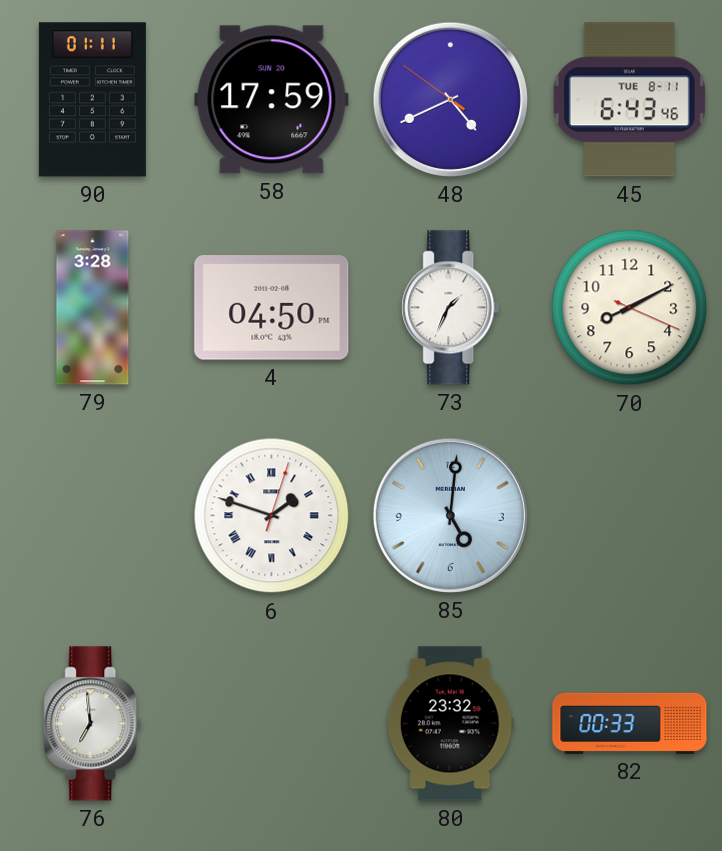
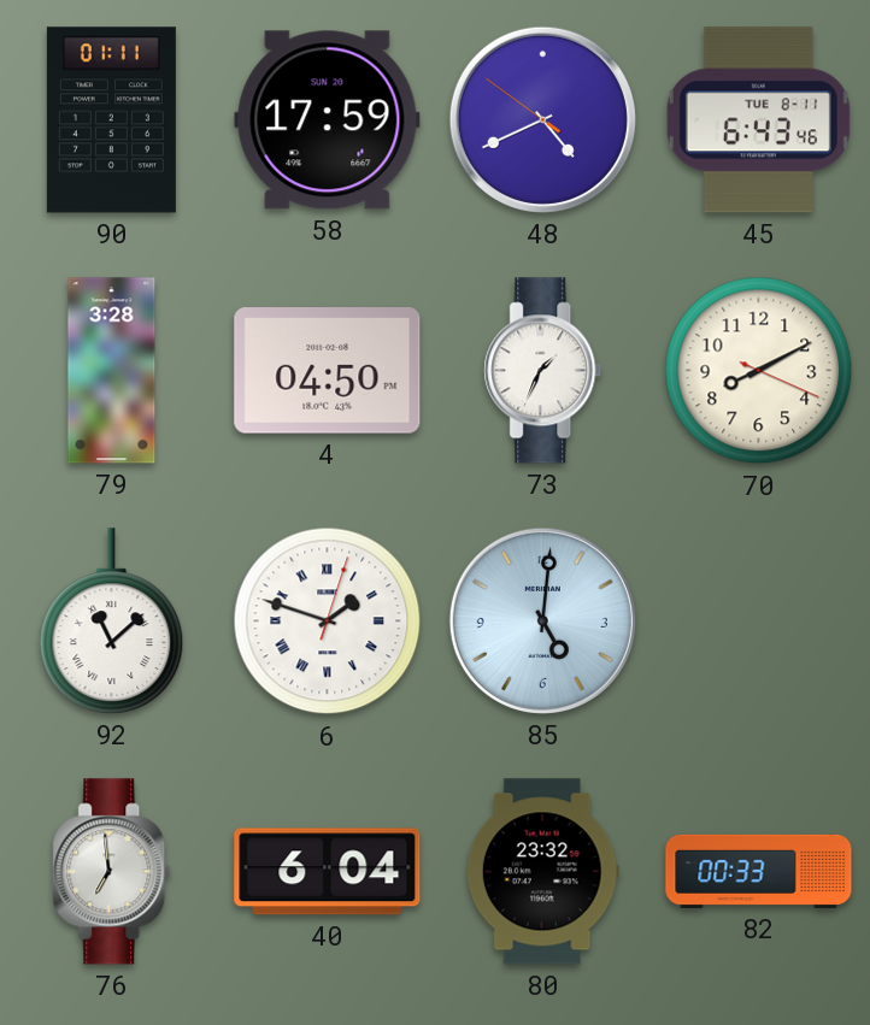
92: none -> 11:08
40: none -> 6:04
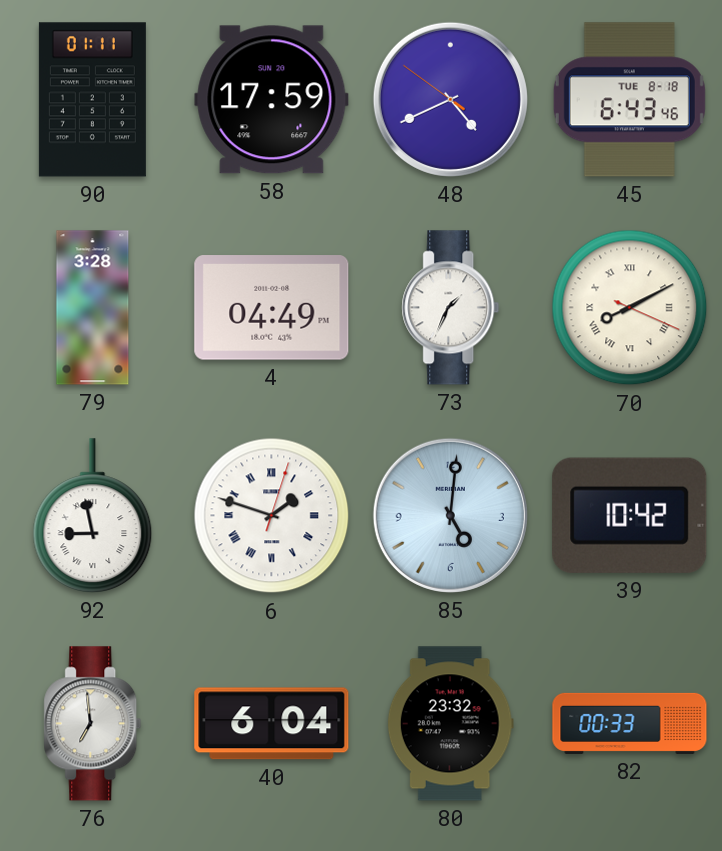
45 date: TUE 8-11 -> TUE 8-18
4: 04:50 -> 04:49
70 numerals: Arabic -> Roman
92: 11:08 -> 8:58
39: none -> 10:42
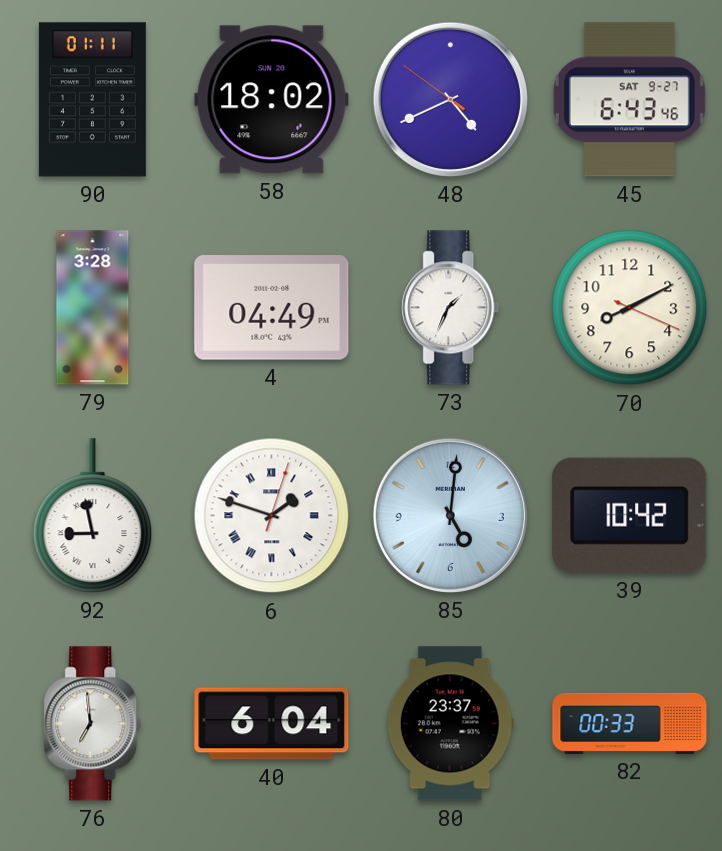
58: 17:59 -> 18:02
45 date: TUE 8-18 -> SAT 9-27
70 numerals: Roman -> Arabic
80: 23:32 -> 23:37
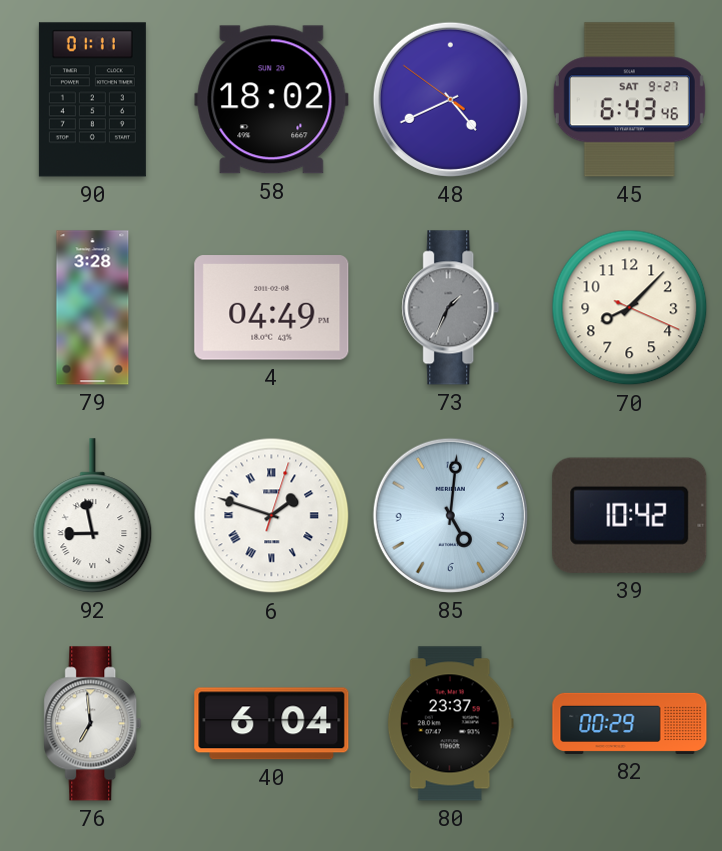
73 dial: white -> grey
70: 8:10 -> 8:07
82: 00:33 -> 00:29
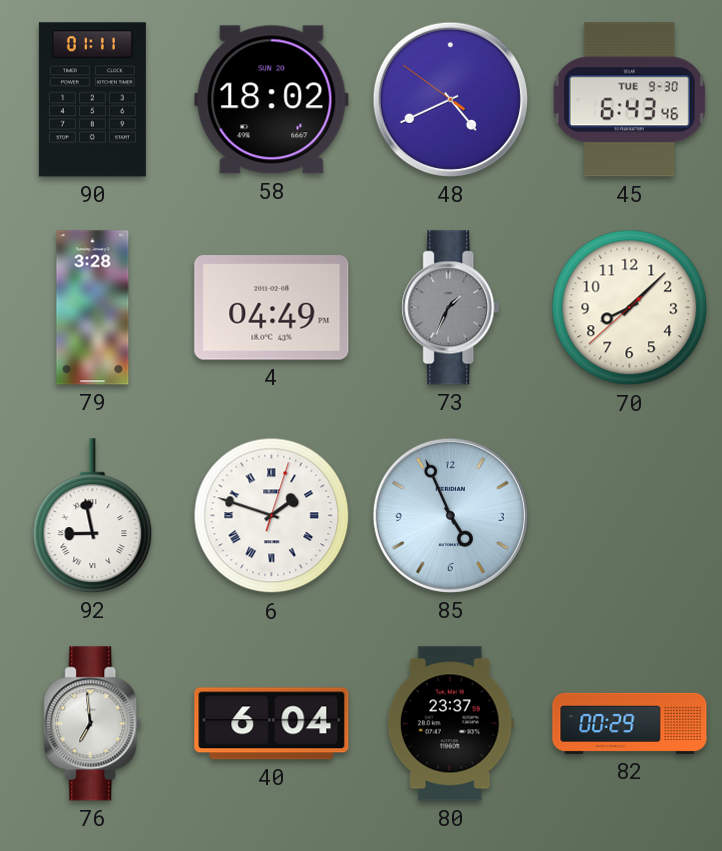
45 date: SAT 9-27 -> TUE 9-30
70: 8:07:19 -> 8:07:38
85: 5:01 -> 4:56
39: 10:42 -> none
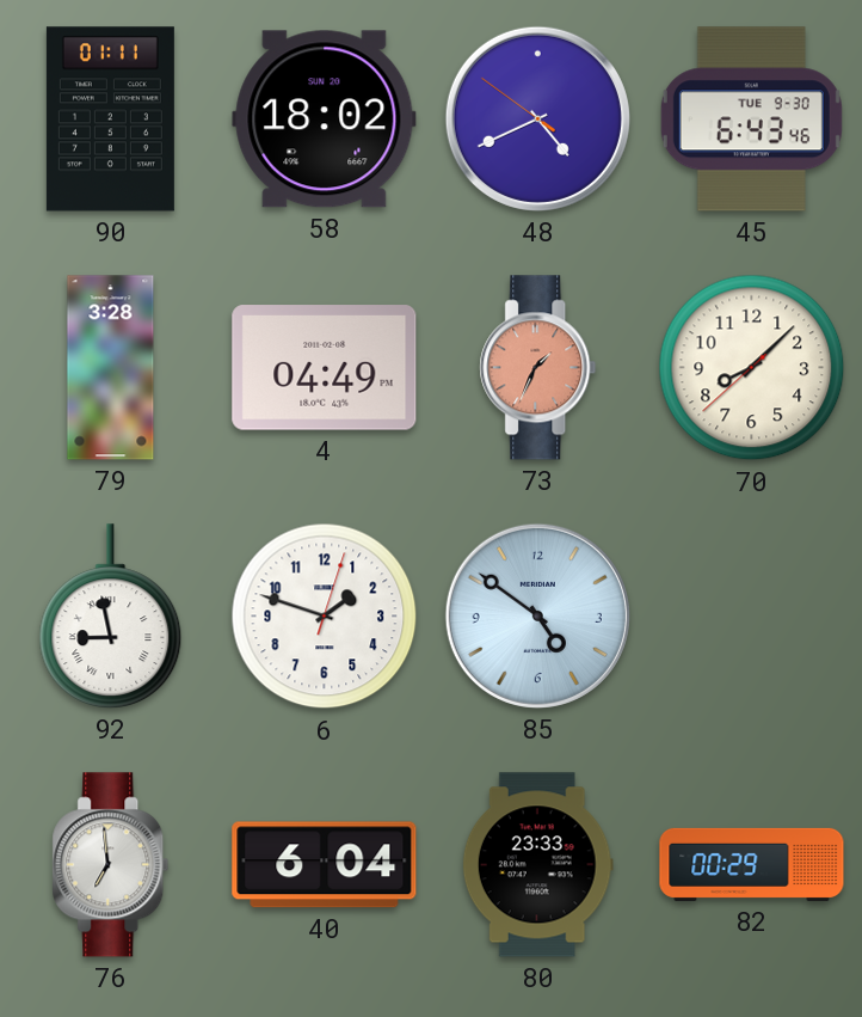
73 dial: grey -> salmon
6 numerals: Roman -> Arabic
85: 4:56 -> 4:51
80: 23:37 -> 23:33
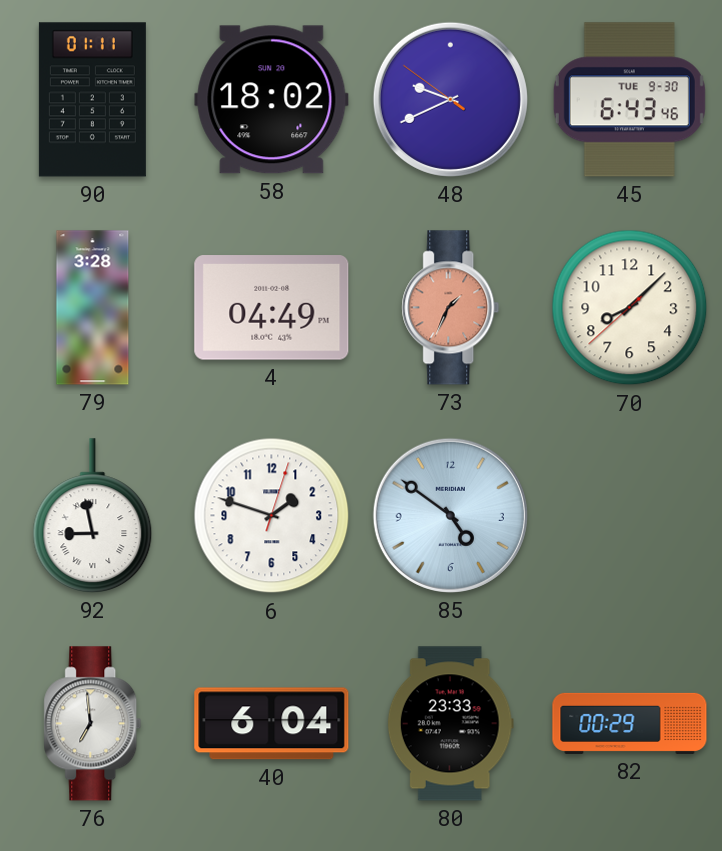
48: 4:40 -> 9:40
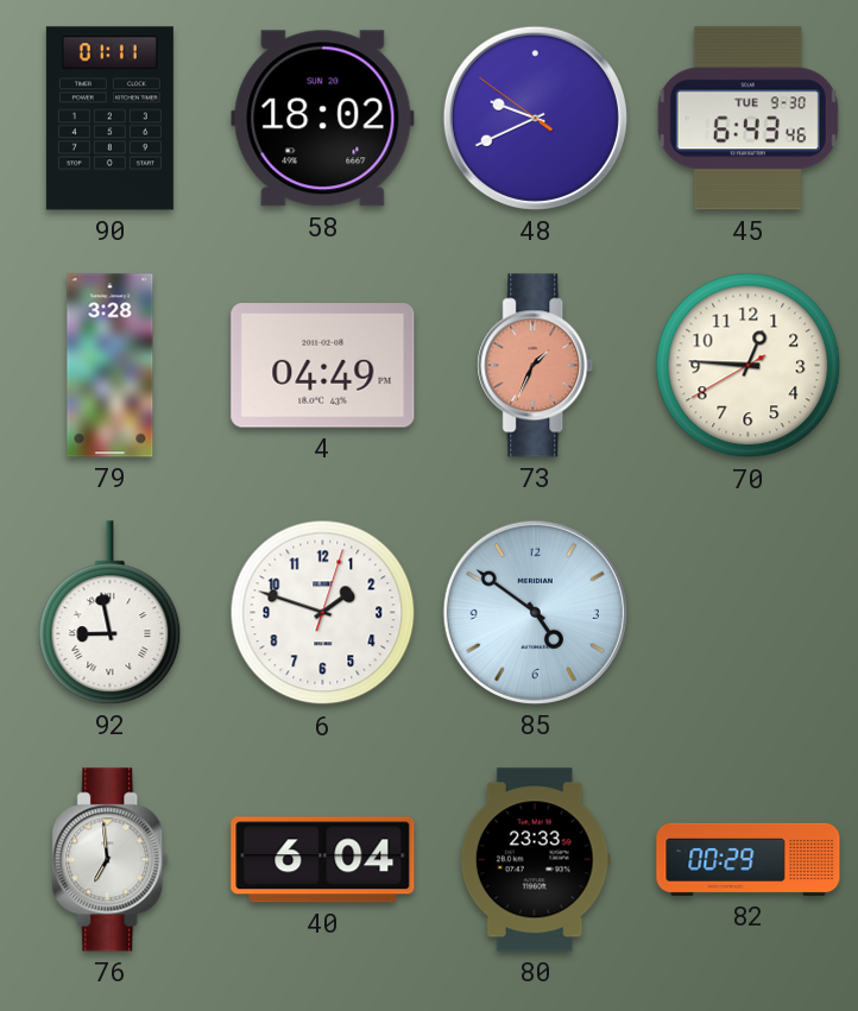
70: 8:07 -> 12:45
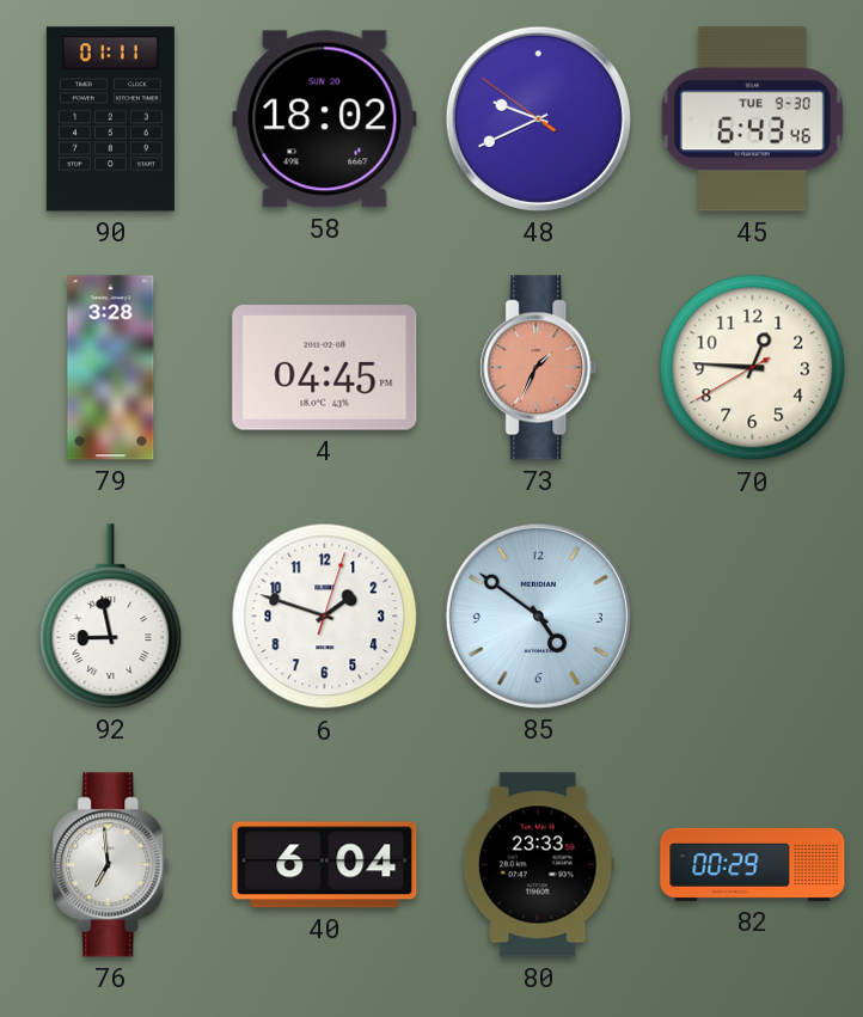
4: 04:49 -> 04:45
